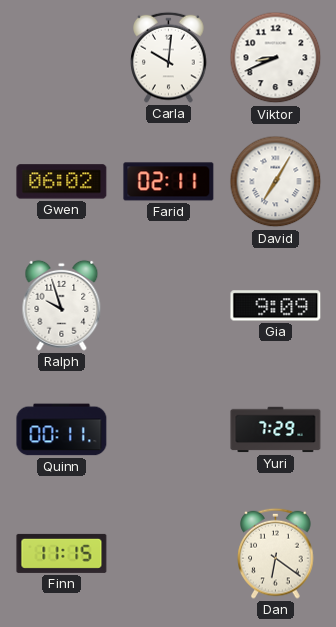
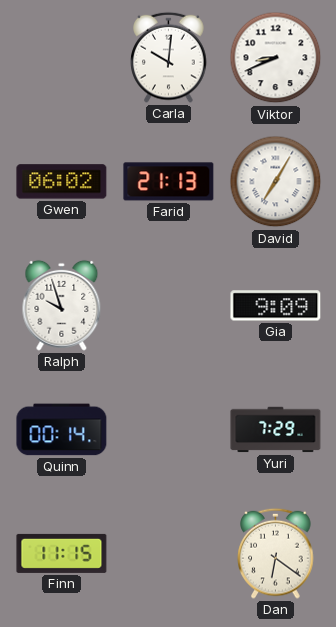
Farid: 02:11 -> 21:13
Quinn: 00:11 -> 00:14
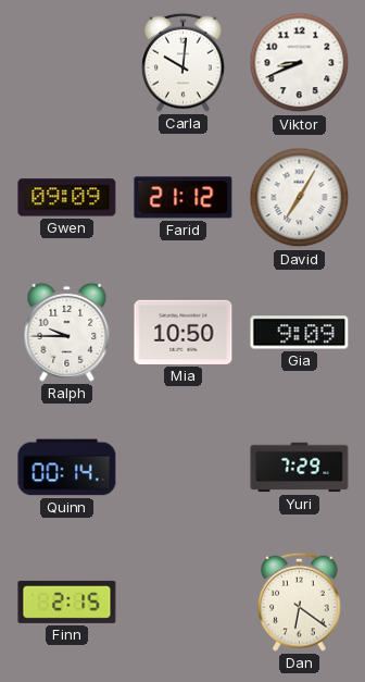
Gwen: 06:02 -> 09:09
Farid: 21:13 -> 21:12
Ralph: 9:57 -> 9:45
Mia: none -> 10:50
Finn: 11:15 -> 2:15
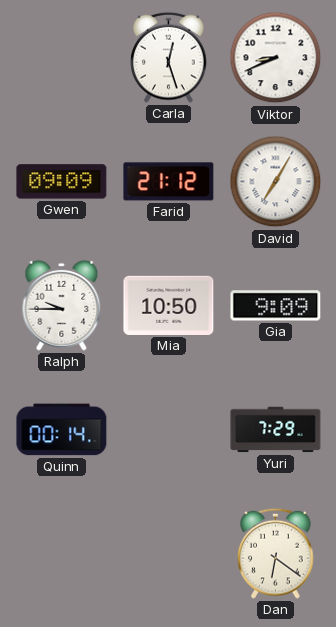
Carla: 10:01 -> 12:27
Finn: 2:15 -> none
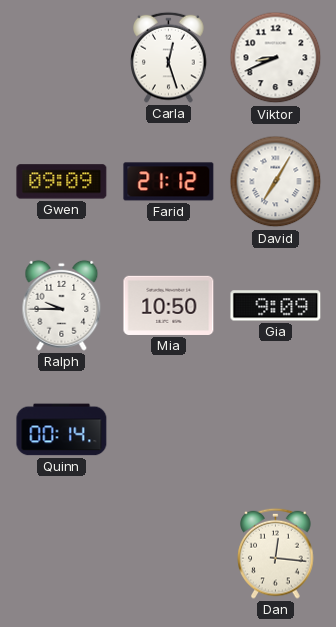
Yuri: 7:29 -> none
Dan: 6:21 -> 12:16
